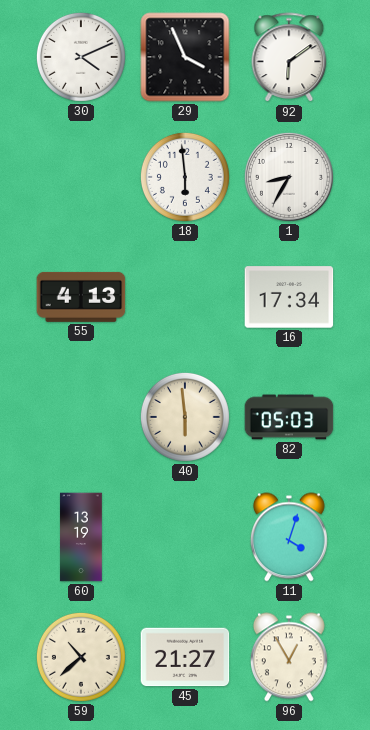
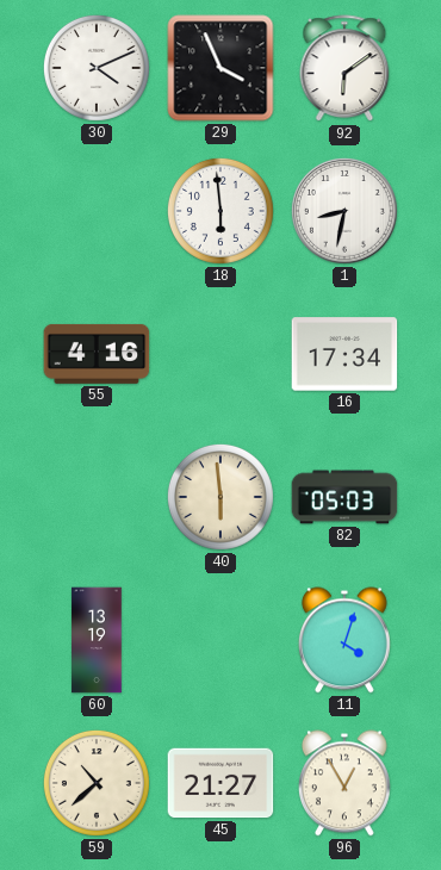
1: 8:35 -> 8:32
55: 4:13 -> 4:16
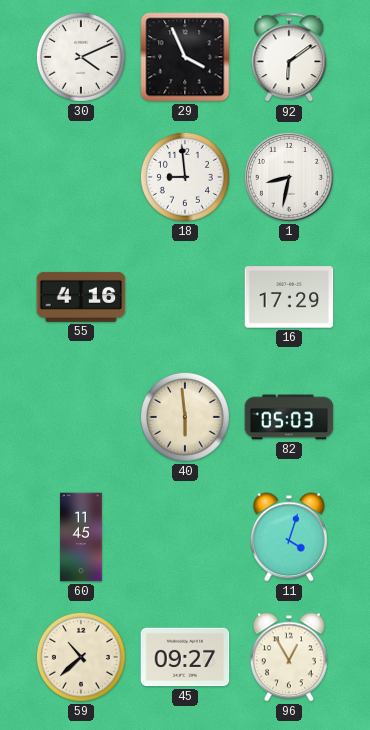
18: 5:59 -> 8:59
16: 17:34 -> 17:29
60: 13:19 -> 11:45
45: 21:27 -> 09:27
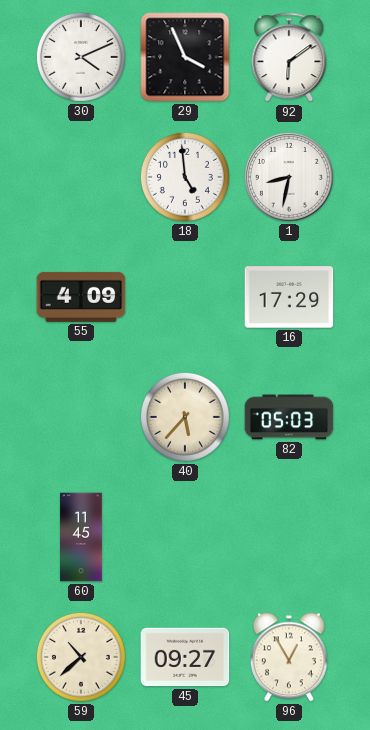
18: 8:59 -> 4:59
55: 4:16 -> 4:09
40: 5:59 -> 5:37
11: 4:03 -> none
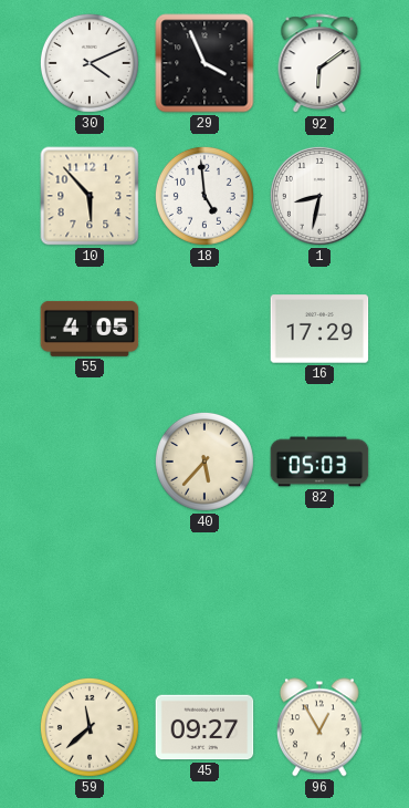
10: none -> 5:53
55: 4:09 -> 4:05
60: 11:45 -> none
59: 10:38 -> 11:38
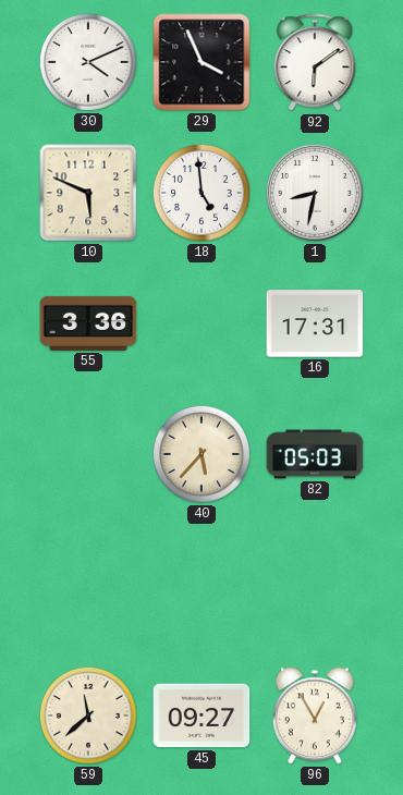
10: 5:53 -> 5:49
55: 4:05 -> 3:36
16: 17:29 -> 17:31
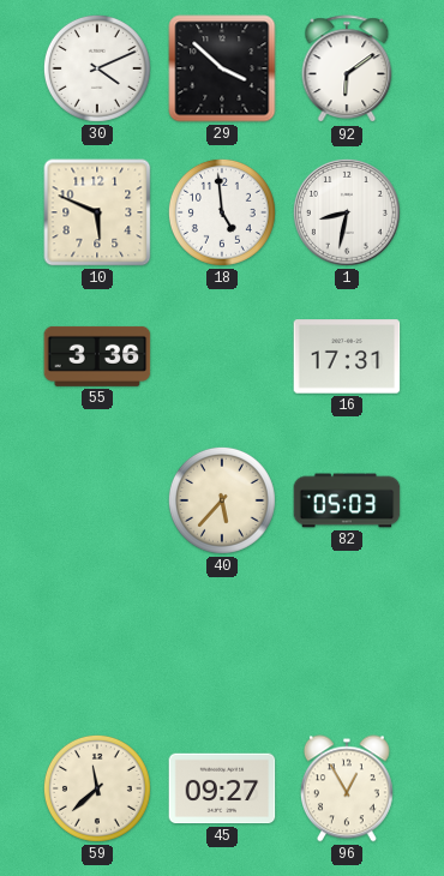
29: 3:56 -> 3:52
